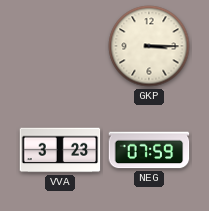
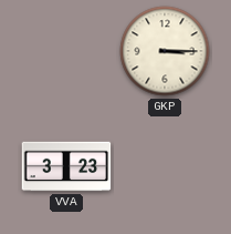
NEG: 07:59 -> none
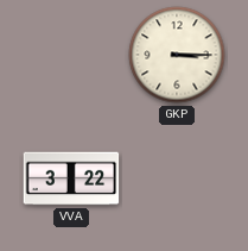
VVA: 3:23 -> 3:22
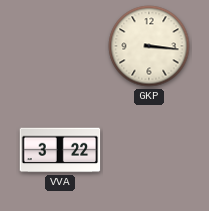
GKP: 3:15 -> 3:16
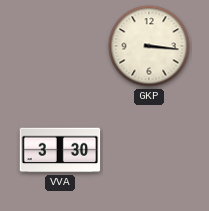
VVA: 3:22 -> 3:30
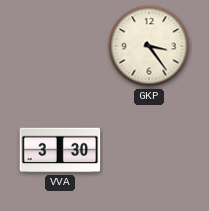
GKP: 3:16 -> 3:24
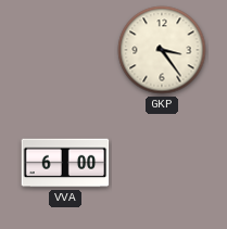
VVA: 3:30 -> 6:00
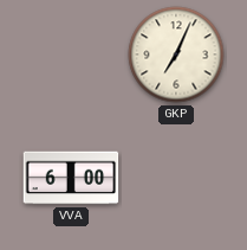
GKP: 3:24 -> 7:04
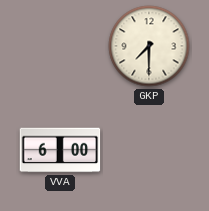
GKP: 7:04 -> 7:30
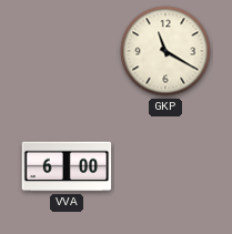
GKP: 7:30 -> 11:20
